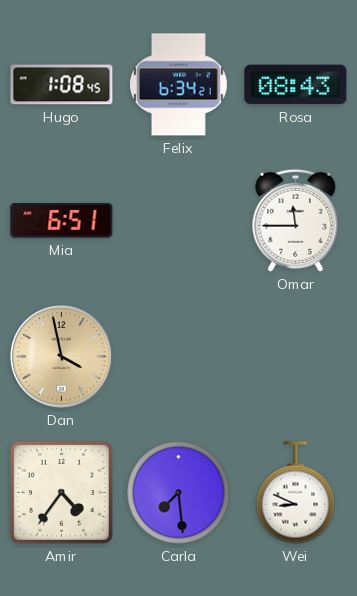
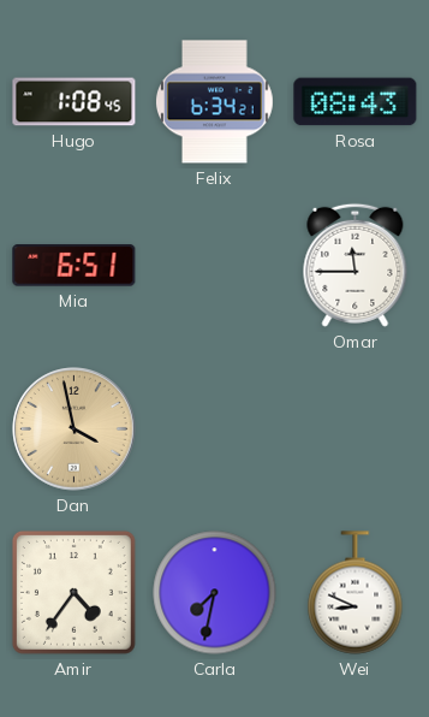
Carla: 7:29 -> 7:32
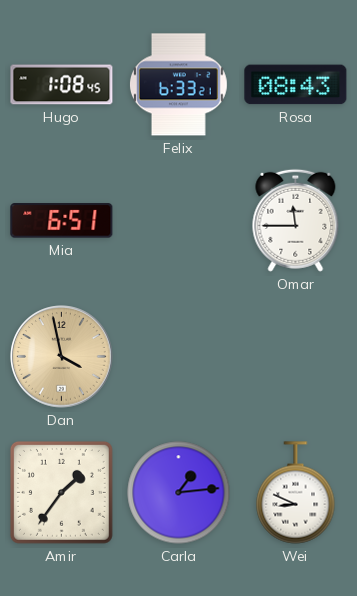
Felix: 6:34 -> 6:33
Amir: 4:36 -> 1:36
Carla: 7:32 -> 1:14
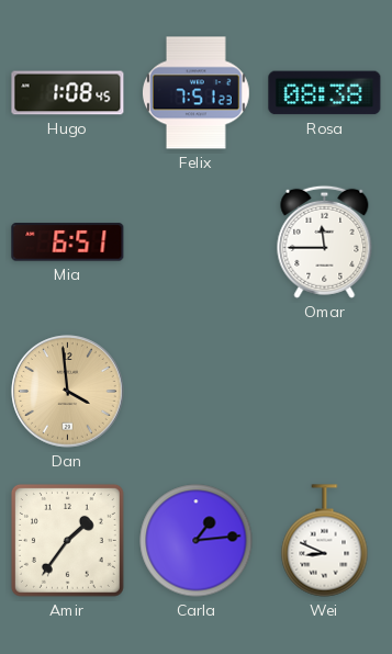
Felix: 6:33 -> 7:51
Rosa: 08:43 -> 08:38
Dan: 3:58 -> 3:59
